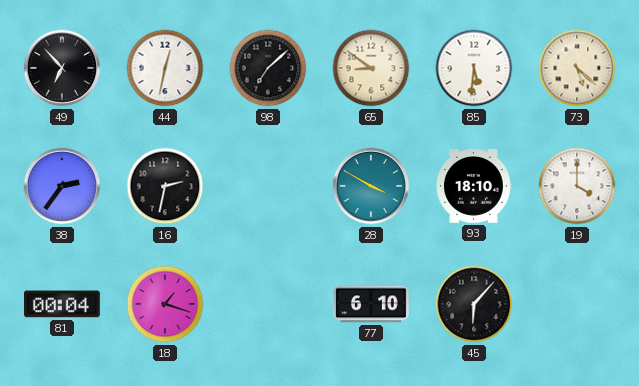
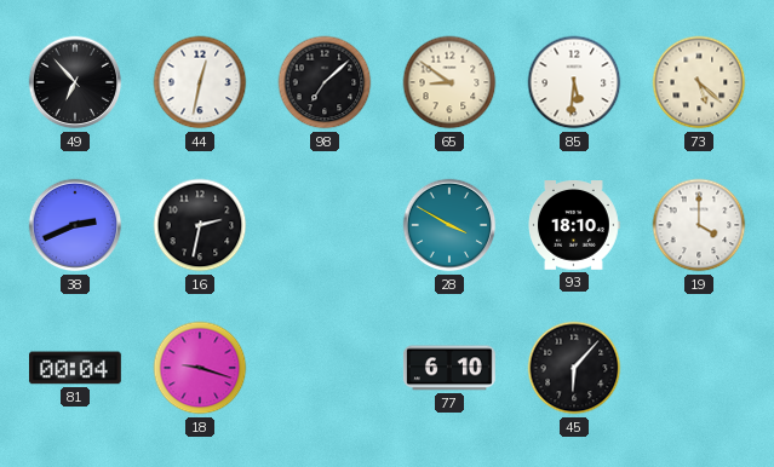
38: 2:36 -> 2:41
18: 1:18 -> 9:18
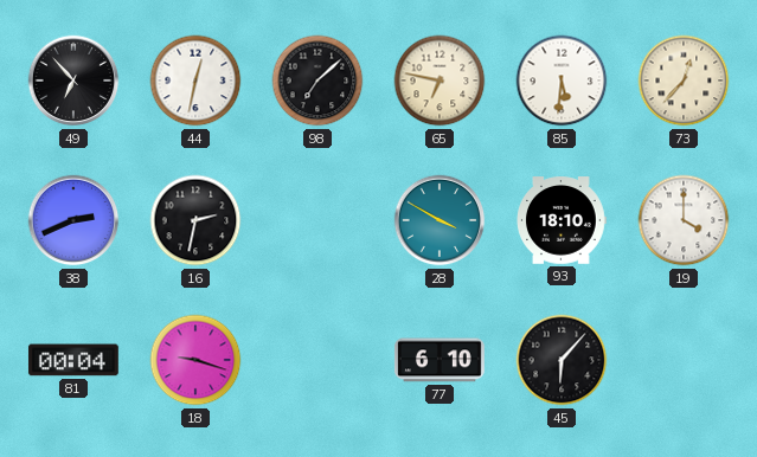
65: 8:51 -> 6:47
73: 5:22 -> 12:37
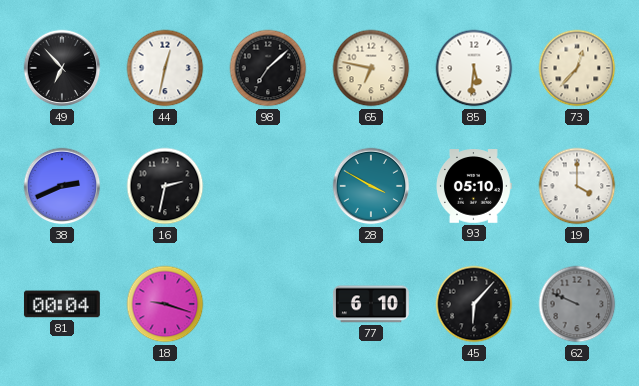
93: 18:10 -> 05:10
62: none -> 9:49
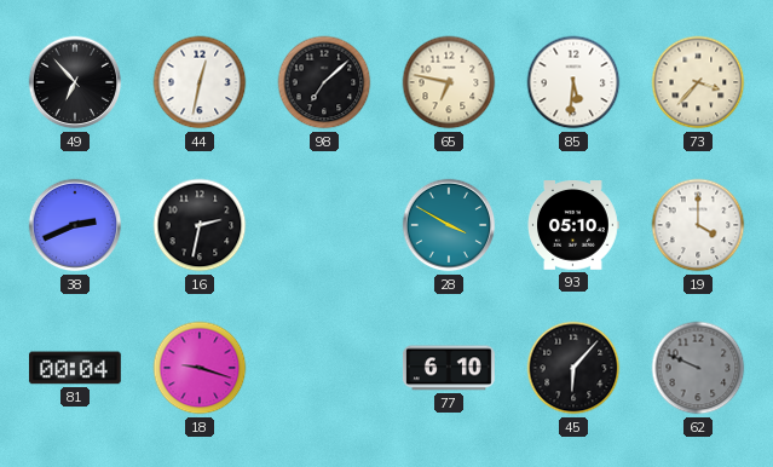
73: 12:37 -> 3:37
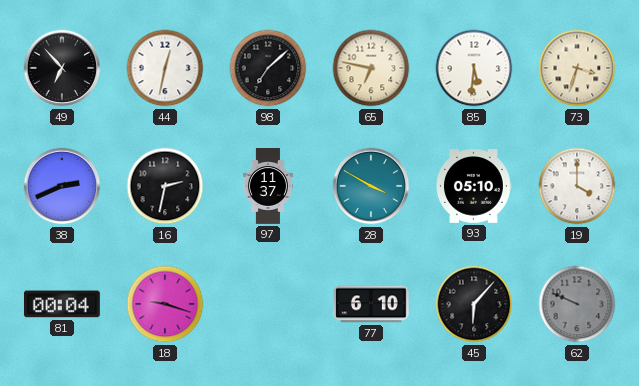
73: 3:37 -> 3:33
97: none -> 11:37
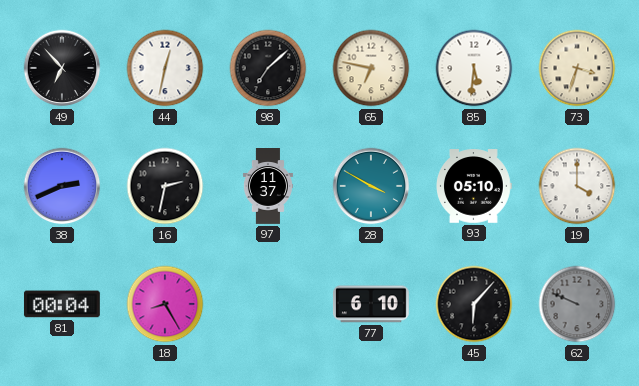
18: 9:18 -> 8:25
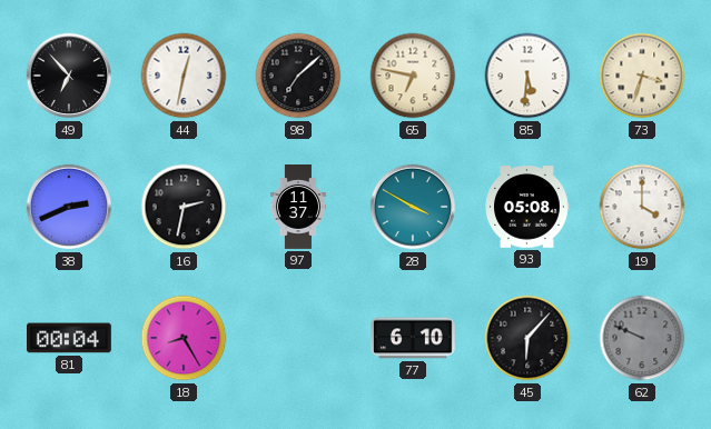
93: 05:10 -> 05:08
